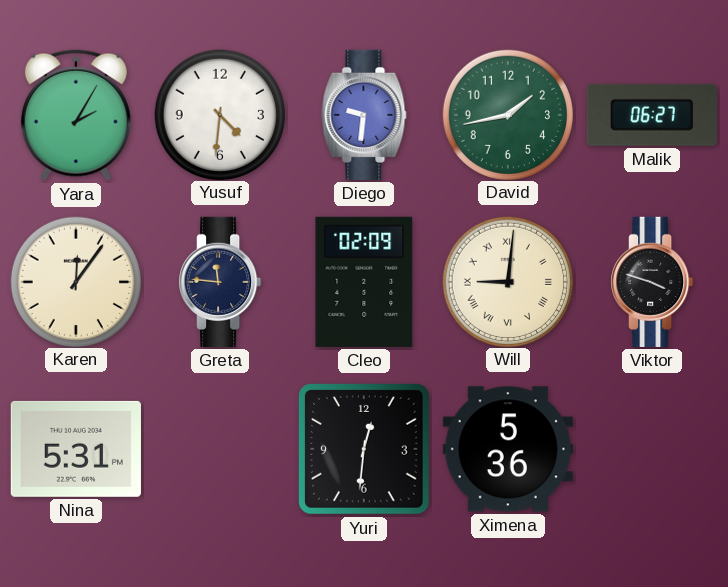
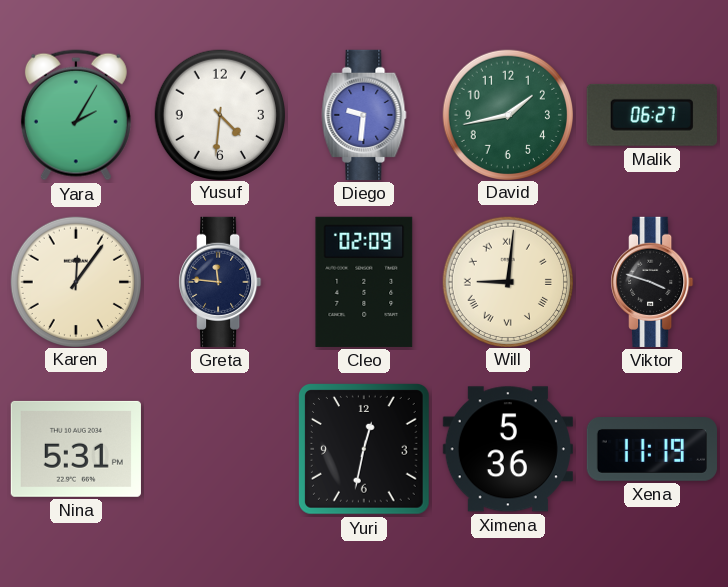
Yuri: 12:31 -> 12:32
Xena: none -> 11:19
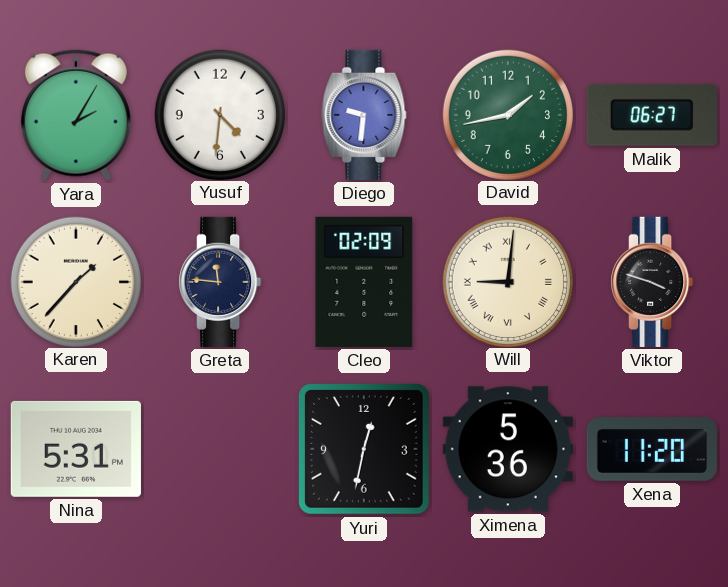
Karen: 12:06 -> 1:37
Xena: 11:19 -> 11:20
